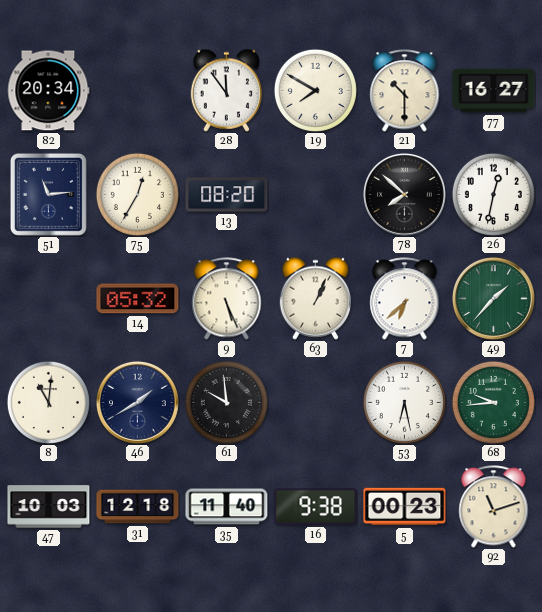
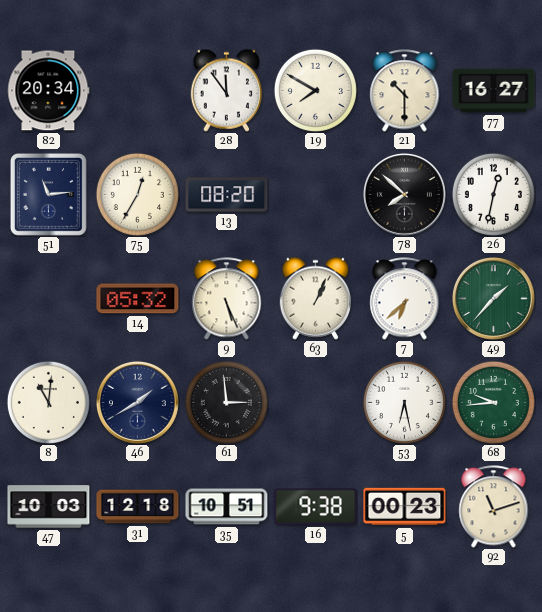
61: 9:59 -> 2:59
35: 11:40 -> 10:51
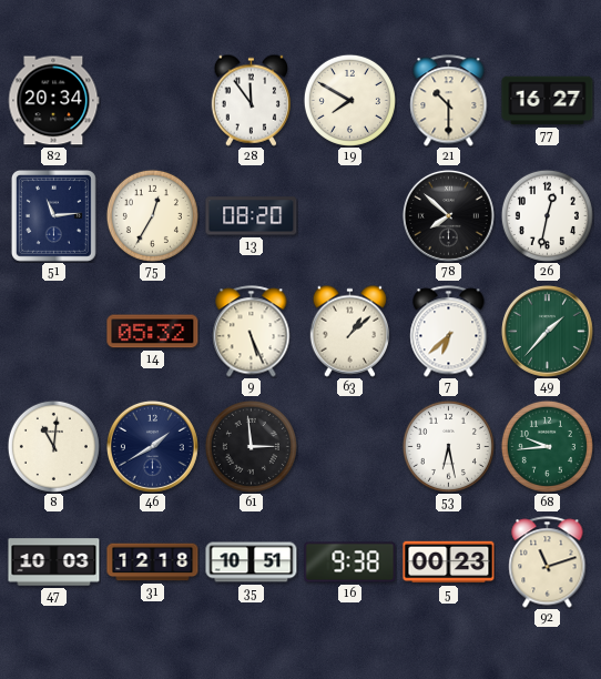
63: 1:04 -> 1:08
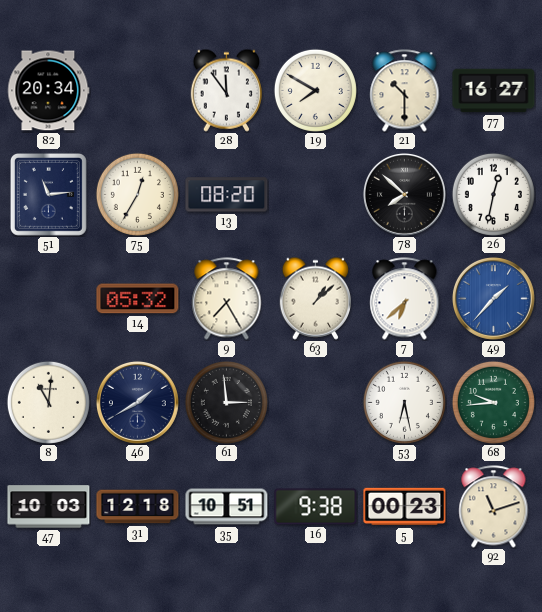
9: 5:26 -> 7:25
49 dial: green -> blue
